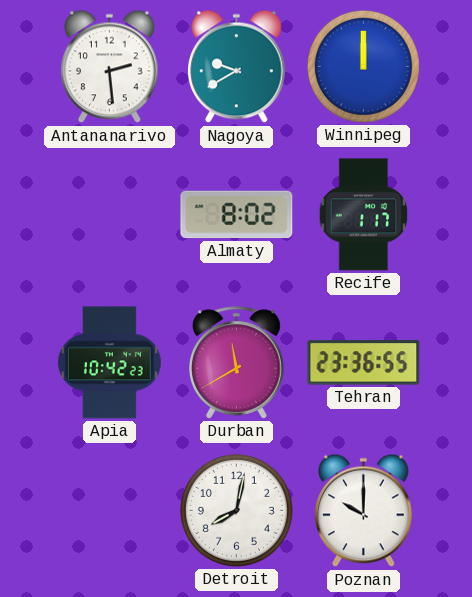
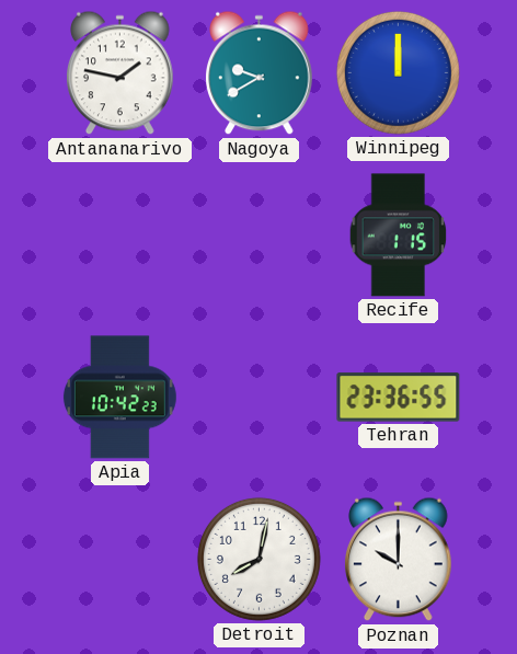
Antananarivo: 2:29 -> 1:47
Almaty: 8:02 -> none
Recife: 1:17 -> 1:15
Durban: 11:40 -> none
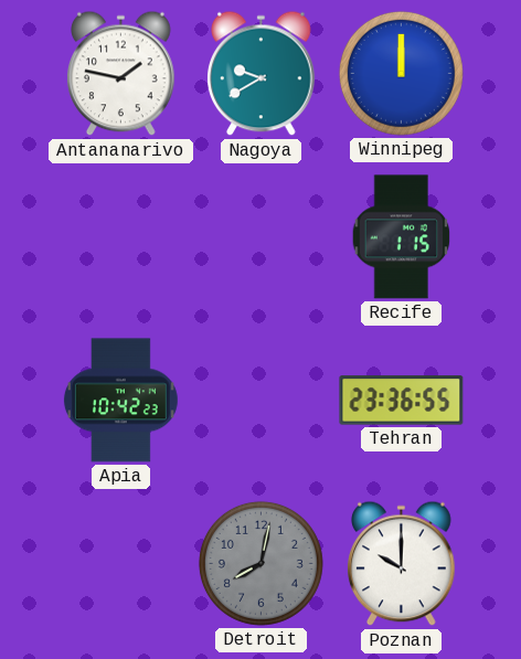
Detroit dial: white -> grey
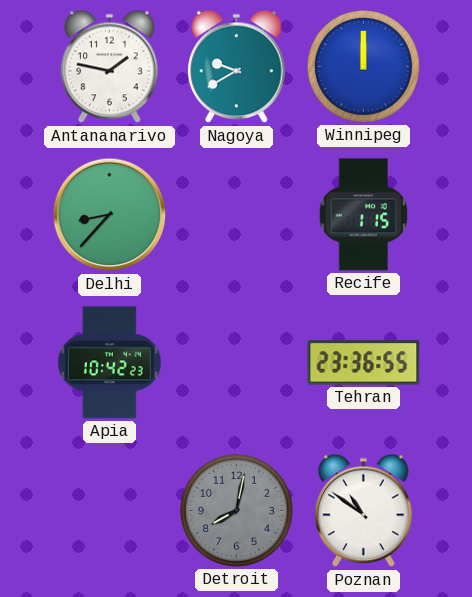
Delhi: none -> 8:37
Poznan: 10:00 -> 10:51
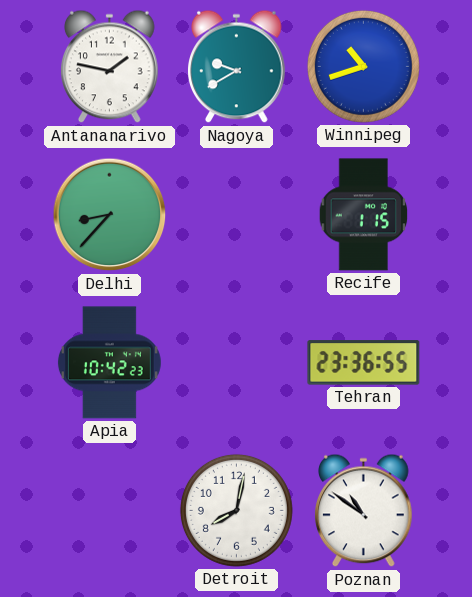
Winnipeg: 12:00 -> 10:42
Detroit dial: grey -> white
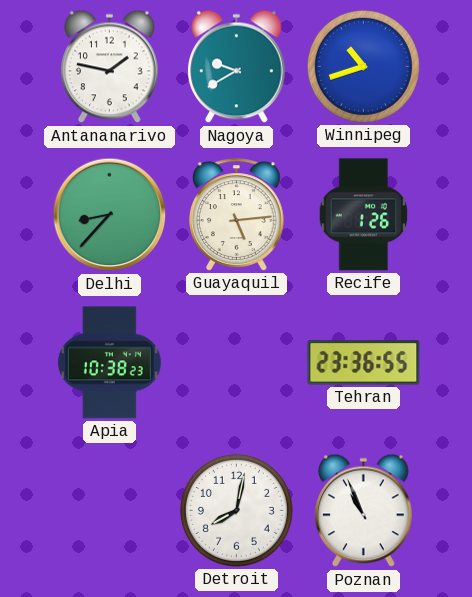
Guayaquil: none -> 5:14
Recife: 1:15 -> 1:26
Apia: 10:42 -> 10:38
Poznan: 10:51 -> 10:56
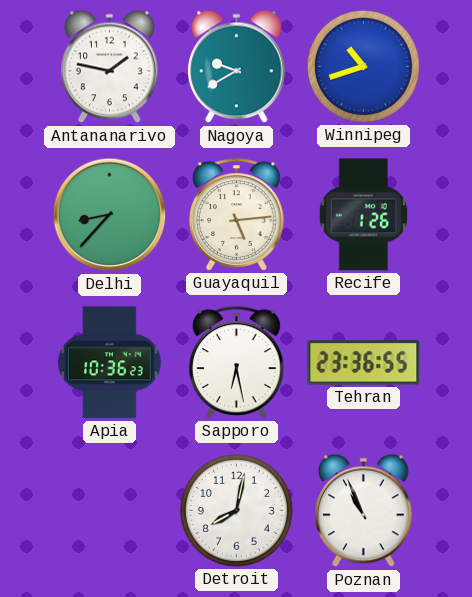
Apia: 10:38 -> 10:36
Sapporo: none -> 6:28
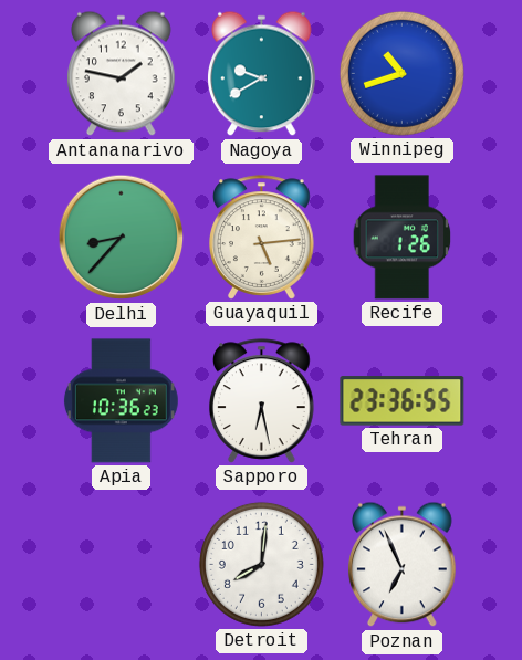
Detroit: 8:02 -> 8:01
Poznan: 10:56 -> 6:56
